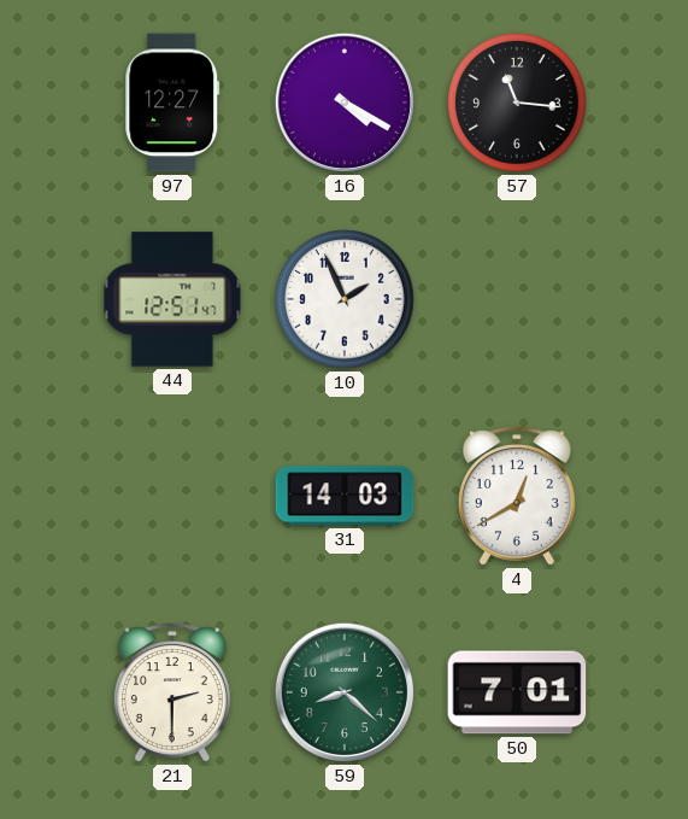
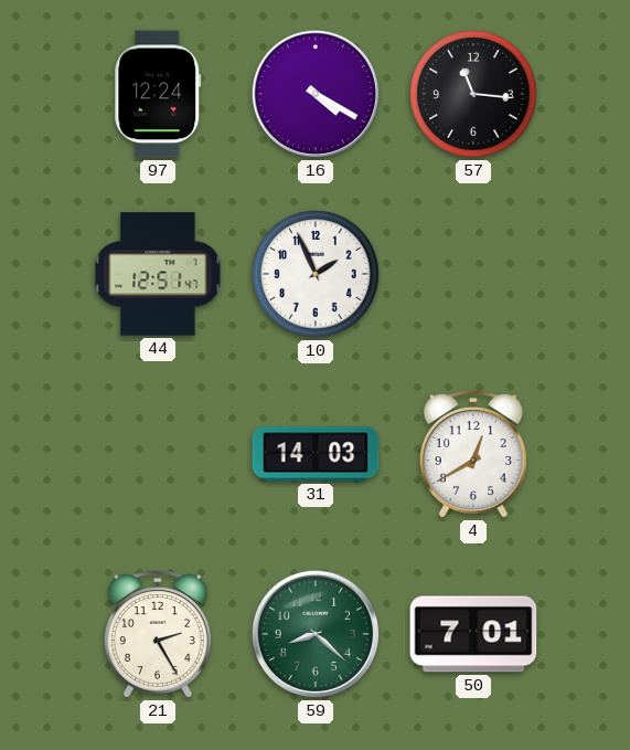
97: 12:27 -> 12:24
21: 2:30 -> 2:25
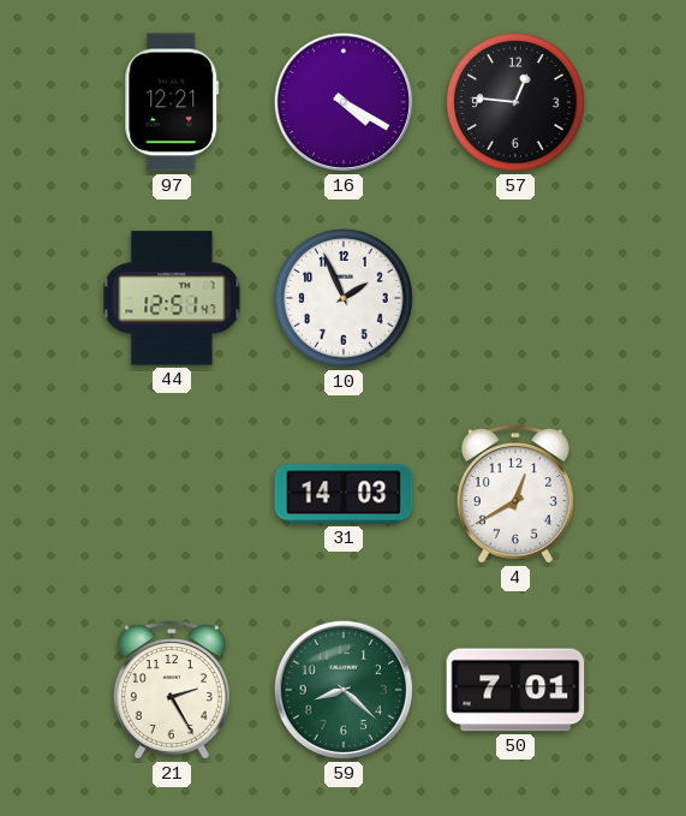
97: 12:24 -> 12:21
57: 11:16 -> 12:46
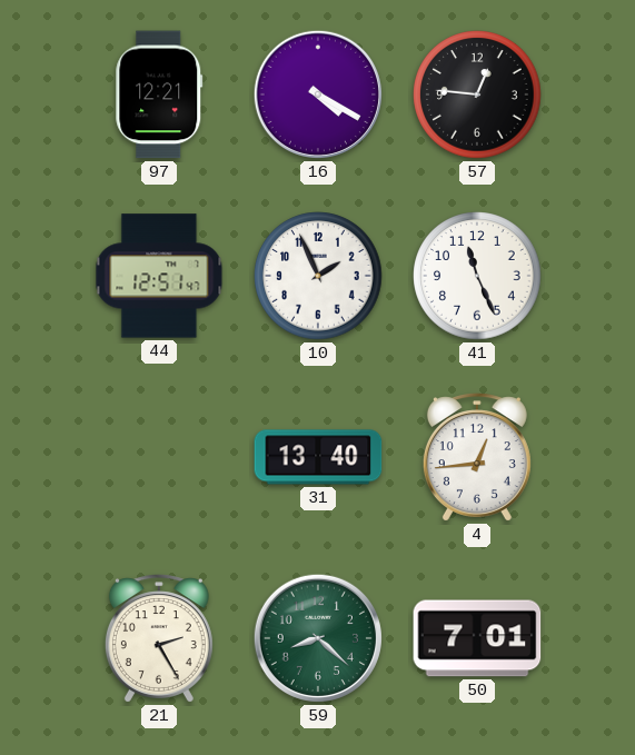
41: none -> 11:26
31: 14:03 -> 13:40
4: 12:40 -> 12:44
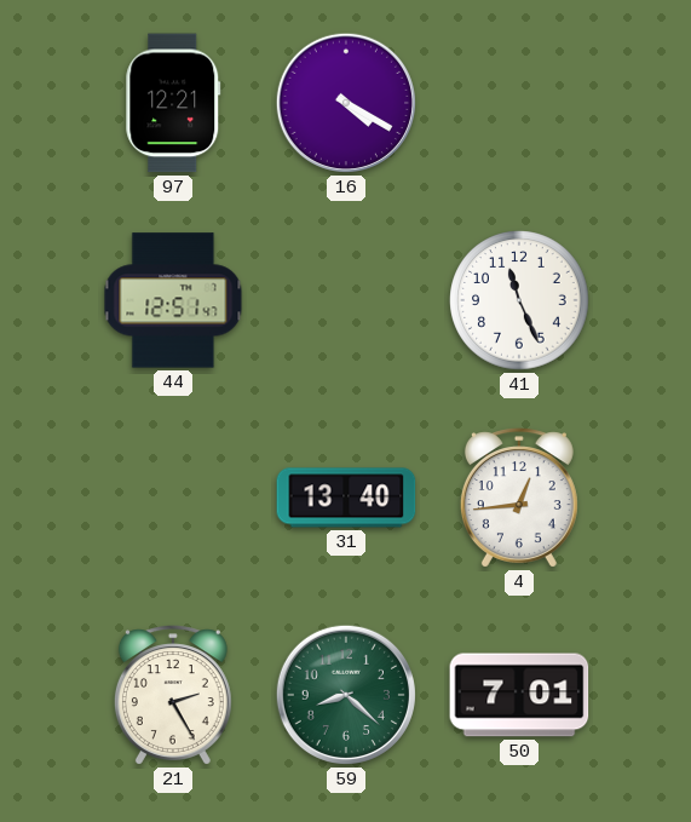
57: 12:46 -> none
10: 1:56 -> none
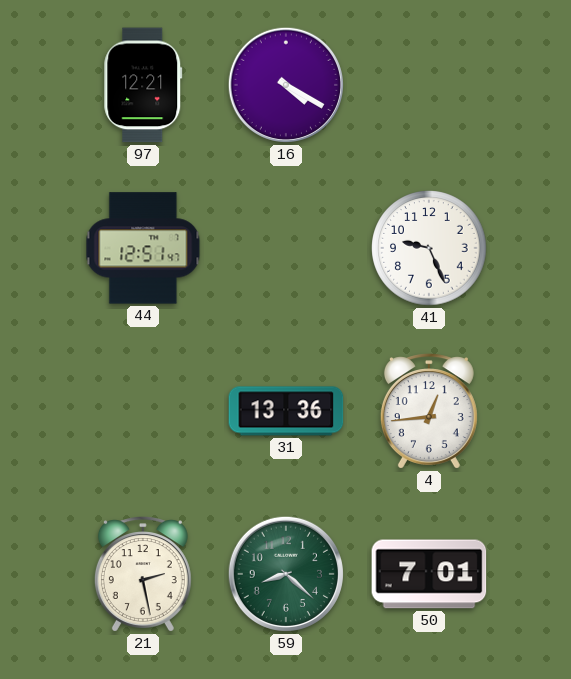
41: 11:26 -> 9:26
31: 13:40 -> 13:36
21: 2:25 -> 2:28
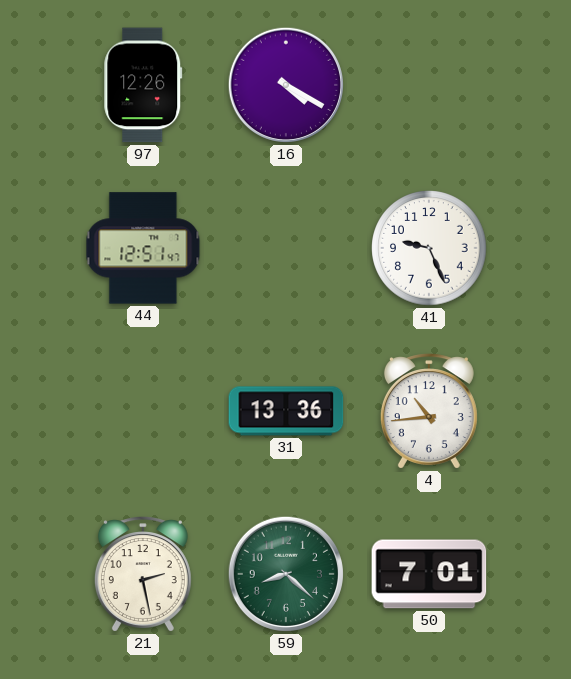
97: 12:21 -> 12:26
4: 12:44 -> 10:44
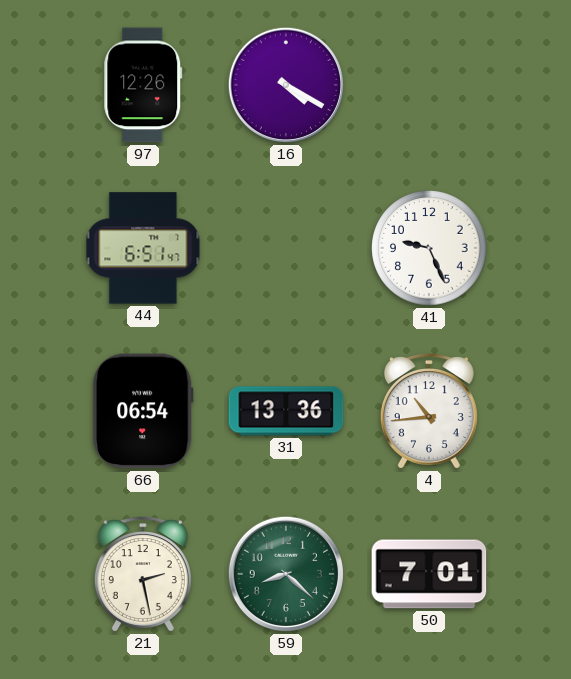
44: 12:51 -> 6:51
66: none -> 06:54
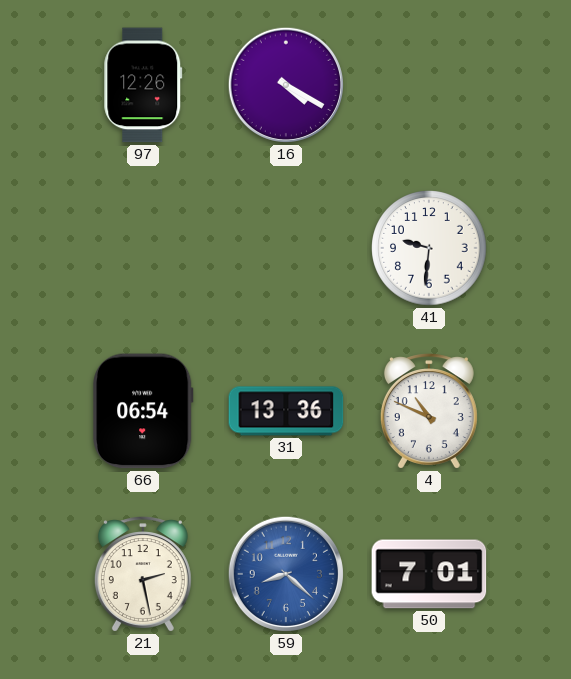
44: 6:51 -> none
41: 9:26 -> 9:31
4: 10:44 -> 10:49
59 dial: green -> blue
